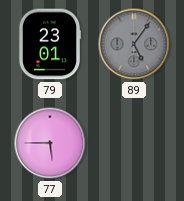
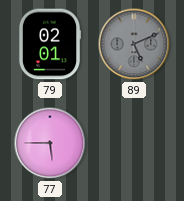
79: 23:01 -> 02:01
89: 5:06 -> 5:11
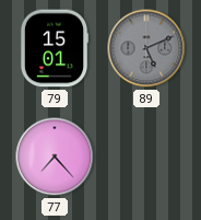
79: 02:01 -> 15:01
77: 5:45 -> 7:23
